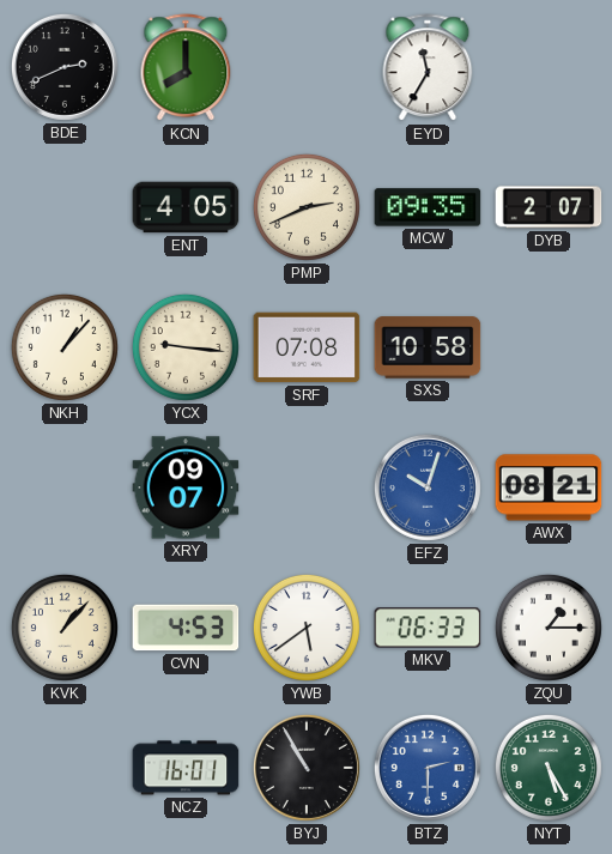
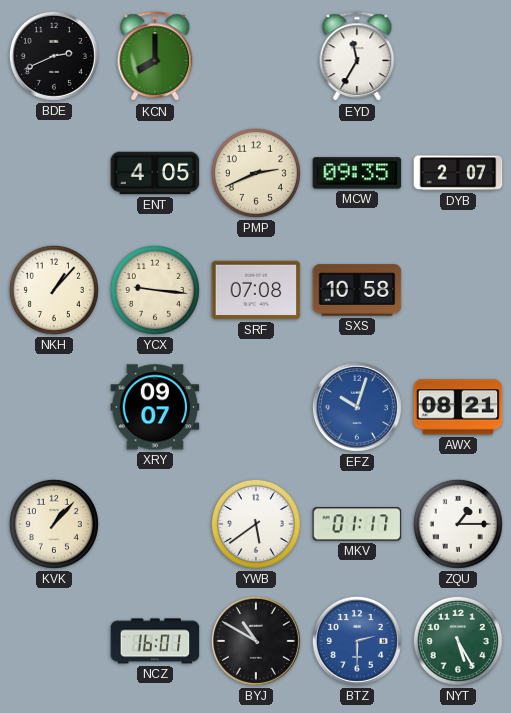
CVN: 4:53 -> none
MKV: 06:33 -> 01:17
BYJ: 10:55 -> 10:50
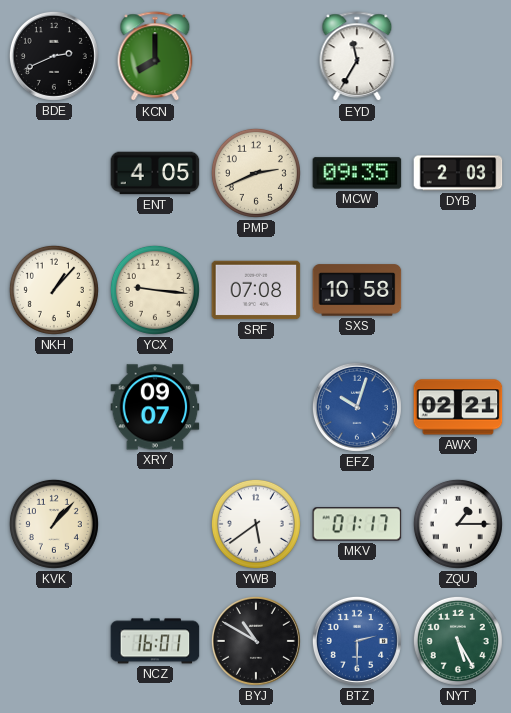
DYB: 2:07 -> 2:03
AWX: 08:21 -> 02:21
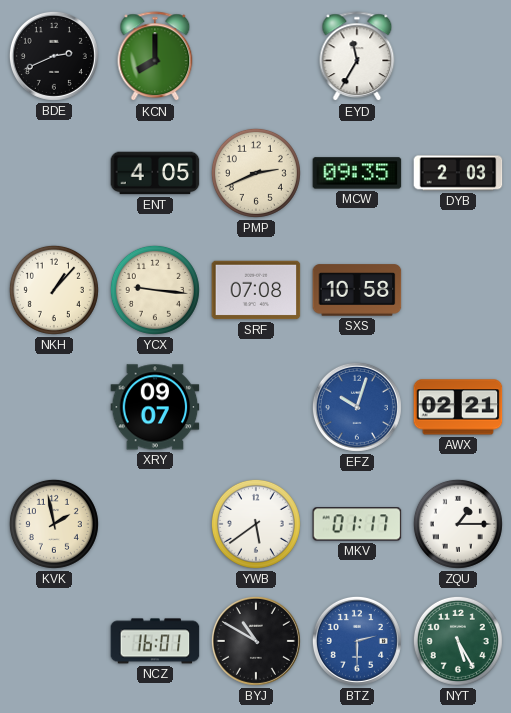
KVK: 1:07 -> 1:58
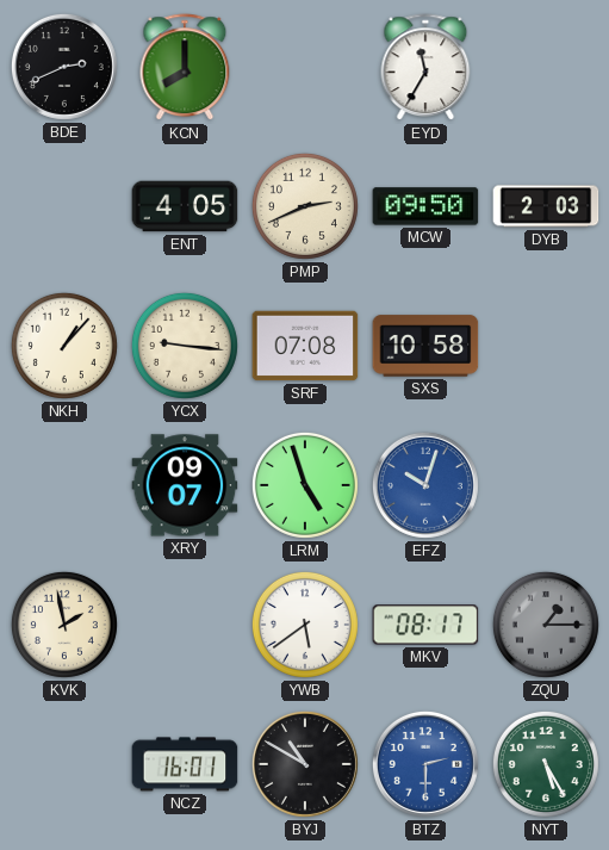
MCW: 09:35 -> 09:50
LRM: none -> 4:57
AWX: 02:21 -> none
MKV: 01:17 -> 08:17
ZQU dial: white -> grey
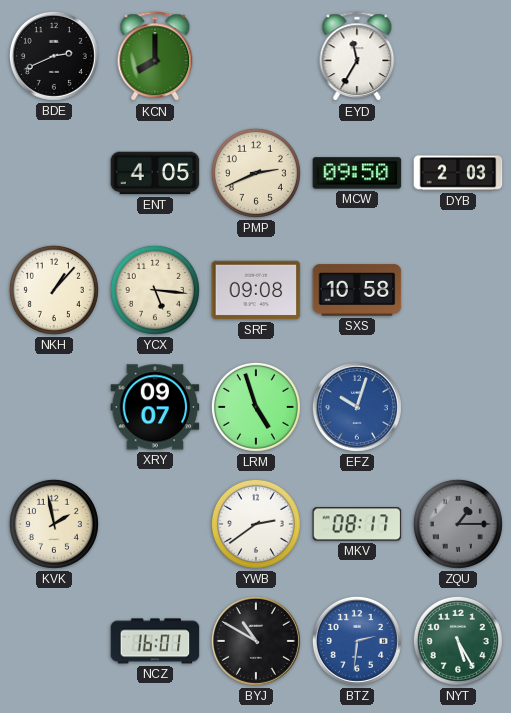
YCX: 9:16 -> 5:16
SRF: 07:08 -> 09:08
YWB: 5:39 -> 2:39
BTZ: 2:30 -> 2:31
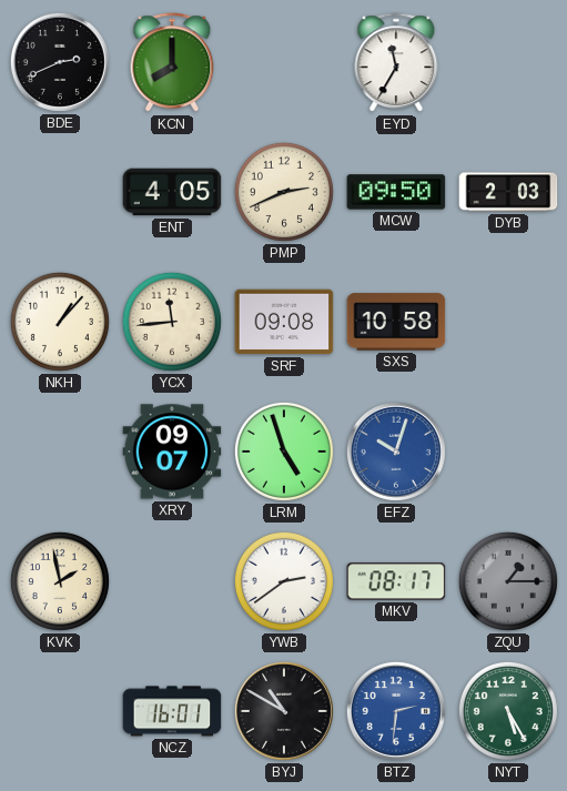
YCX: 5:16 -> 11:44
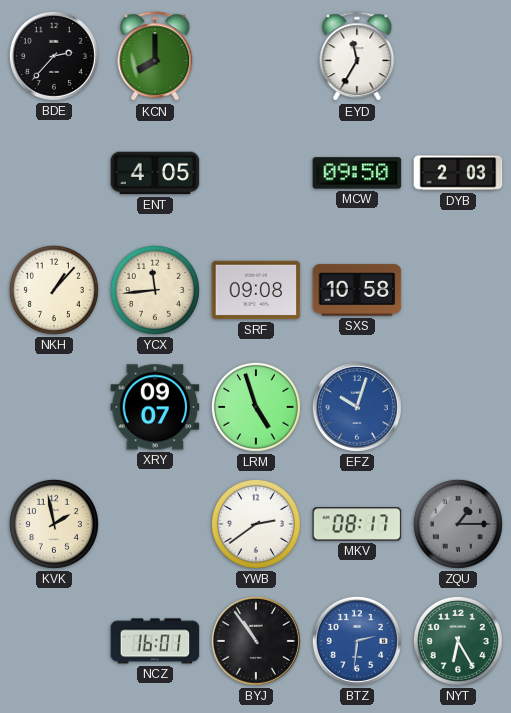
BDE: 2:41 -> 2:37
PMP: 2:41 -> none
BYJ: 10:50 -> 10:54
NYT: 5:25 -> 6:25
